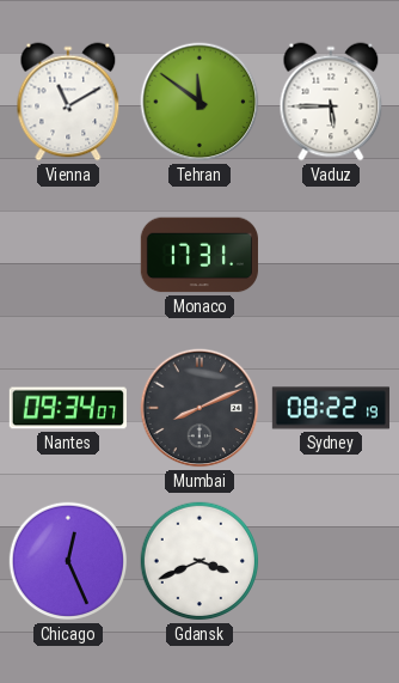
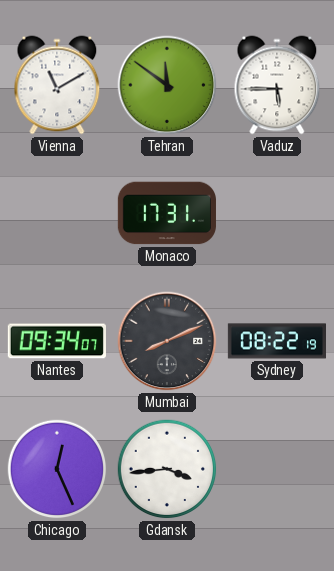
Gdansk: 3:41 -> 3:44
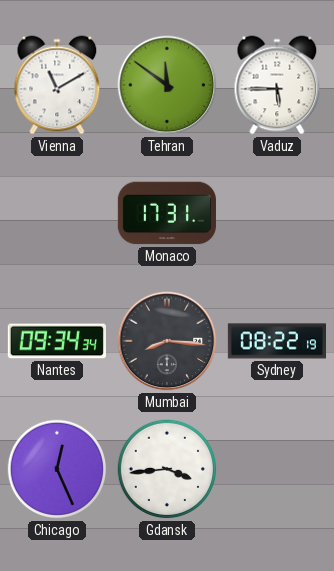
Nantes: 09:34:07 -> 09:34:34
Mumbai: 8:11 -> 8:16
